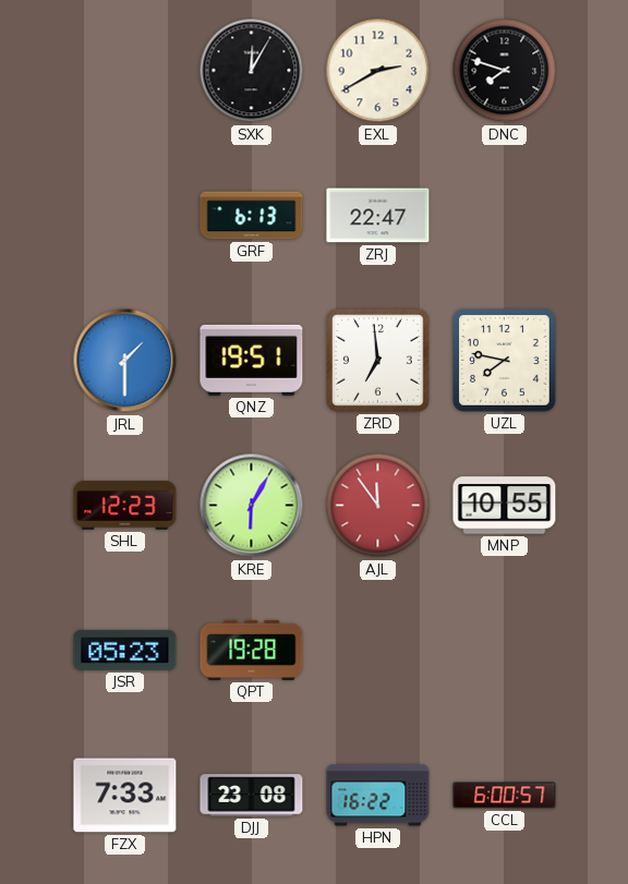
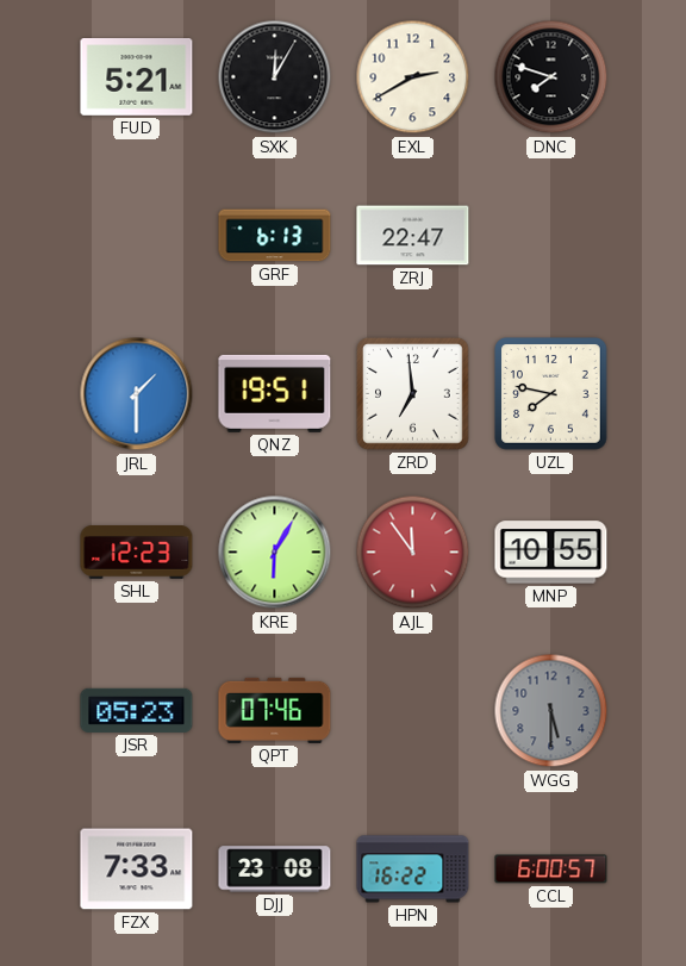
FUD: none -> 5:21
QPT: 19:28 -> 07:46
WGG: none -> 5:30
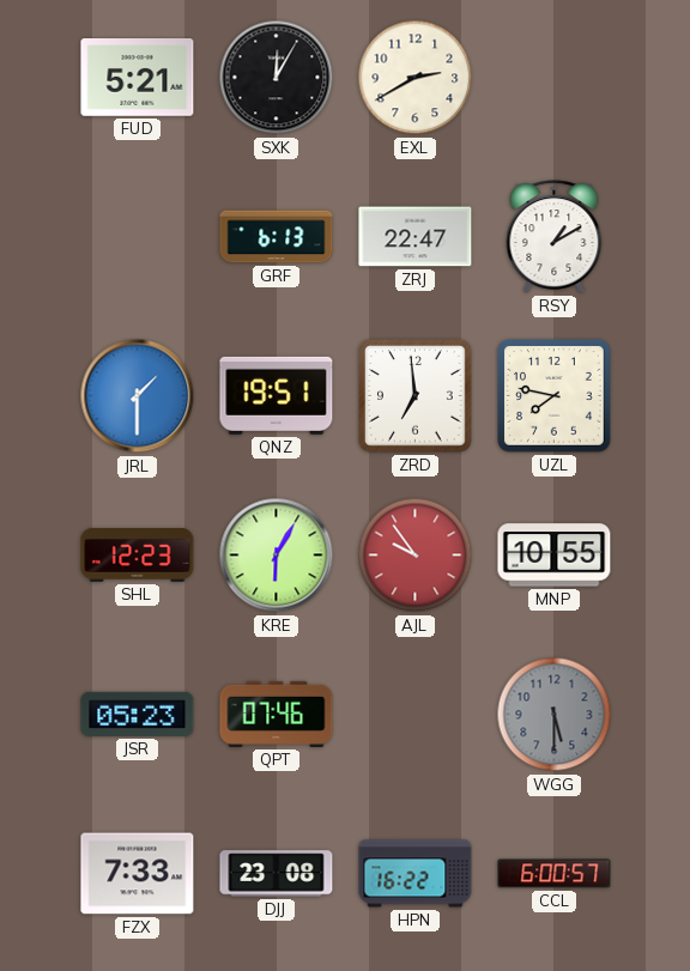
DNC: 7:48 -> none
RSY: none -> 1:10
AJL: 11:54 -> 9:54
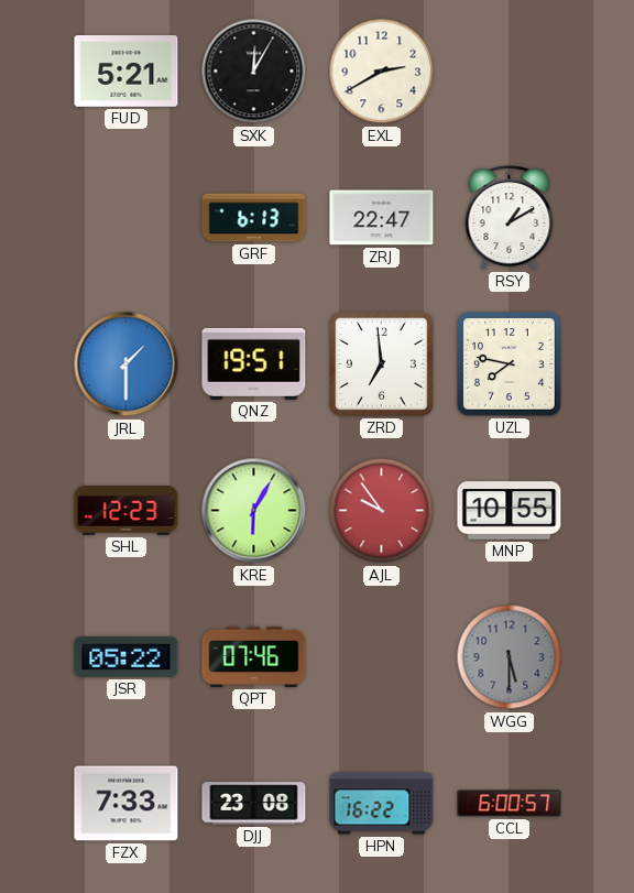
JSR: 05:23 -> 05:22
